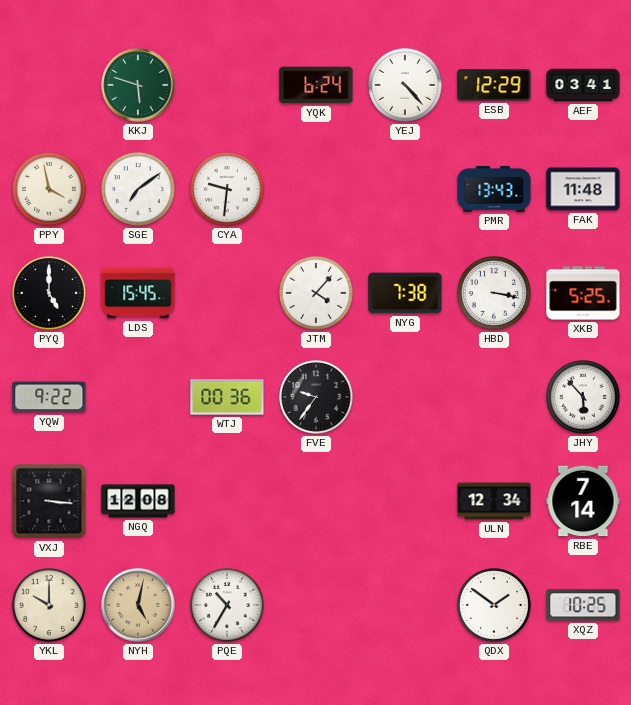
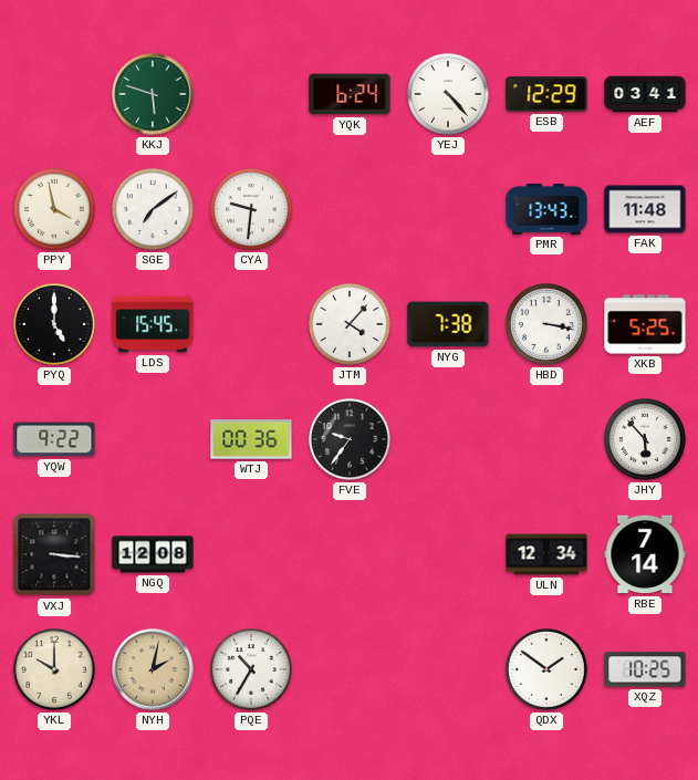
NYH: 5:02 -> 2:02
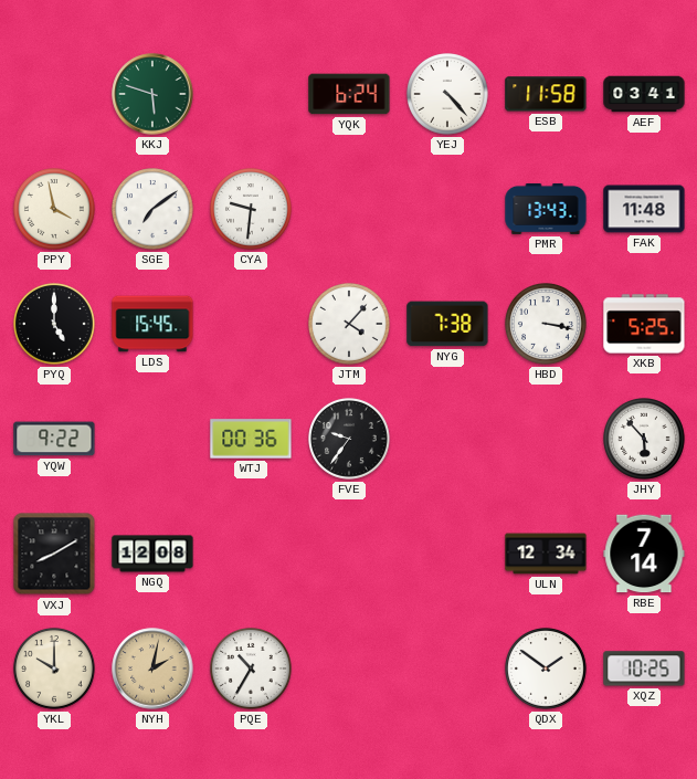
ESB: 12:29 -> 11:58
VXJ: 3:16 -> 8:10
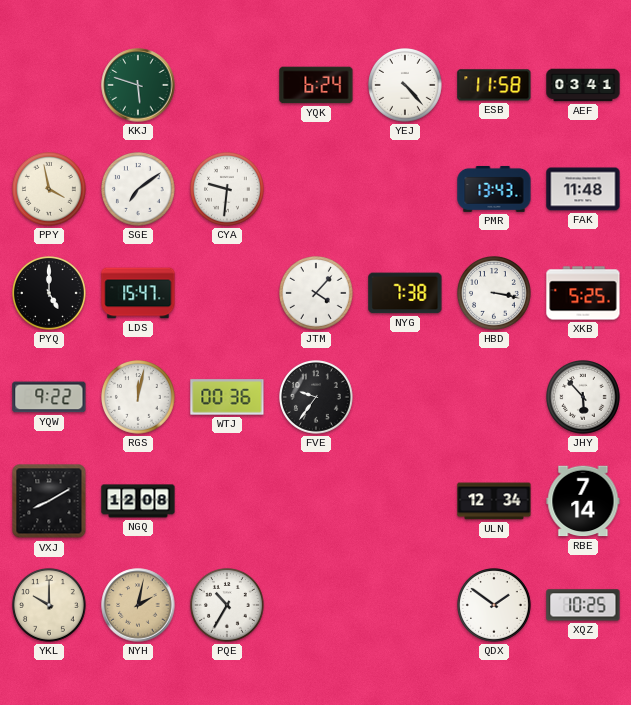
LDS: 15:45 -> 15:47
RGS: none -> 12:02
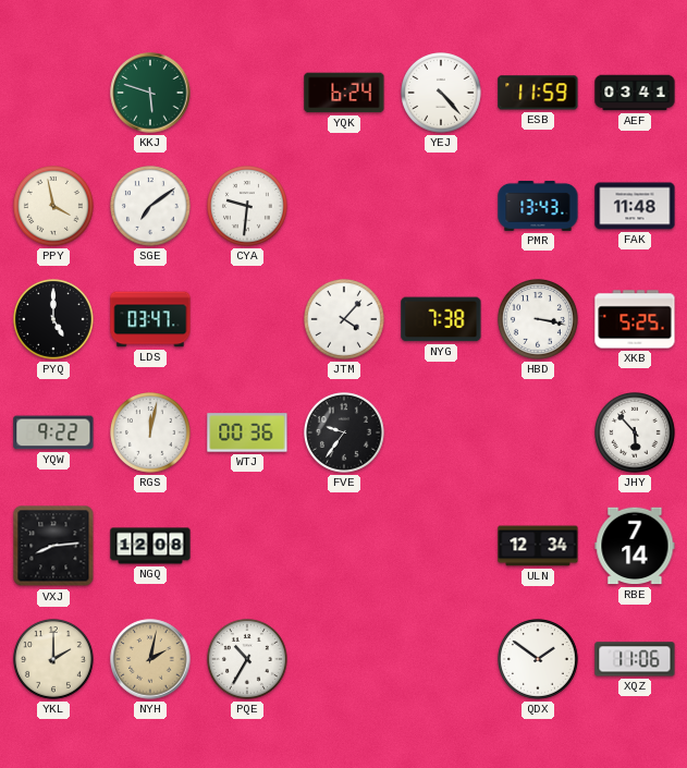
ESB: 11:58 -> 11:59
LDS: 15:47 -> 03:47
VXJ: 8:10 -> 8:14
YKL: 10:00 -> 2:00
XQZ: 10:25 -> 11:06
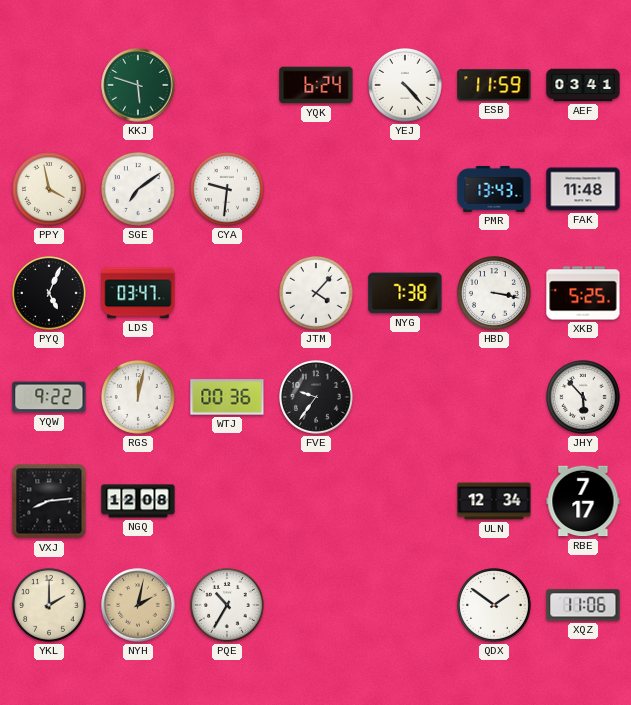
PYQ: 5:00 -> 5:04
RBE: 7:14 -> 7:17
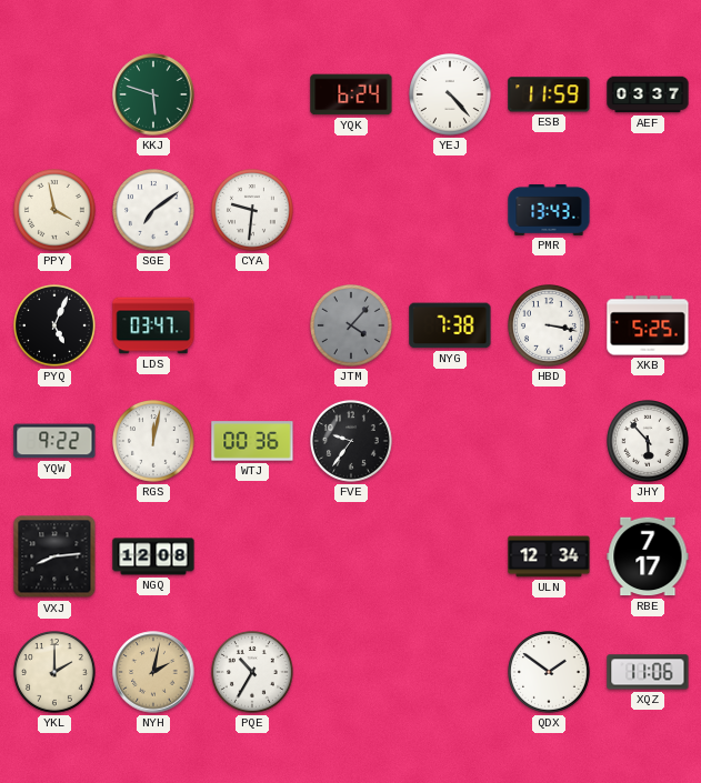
AEF: 03:41 -> 03:37
FAK: 11:48 -> none
JTM dial: white -> grey
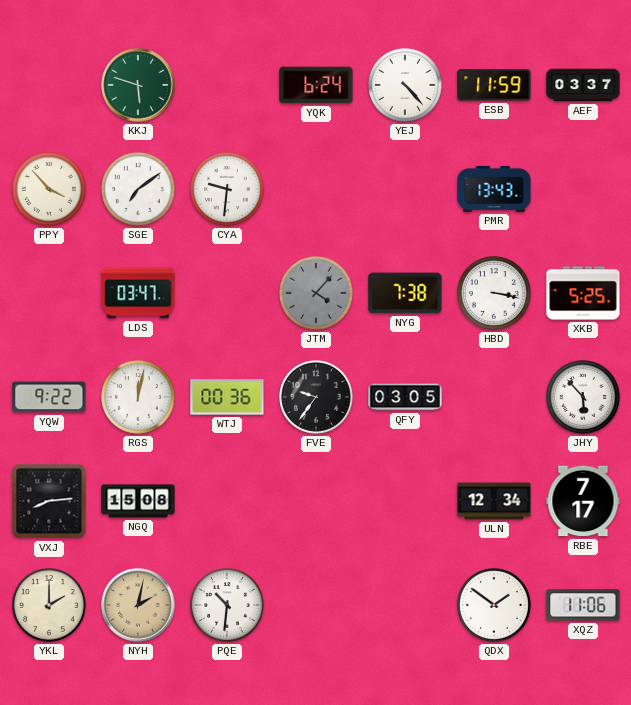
PPY: 3:58 -> 3:53
PYQ: 5:04 -> none
QFY: none -> 03:05
NGQ: 12:08 -> 15:08
PQE: 10:35 -> 10:31
